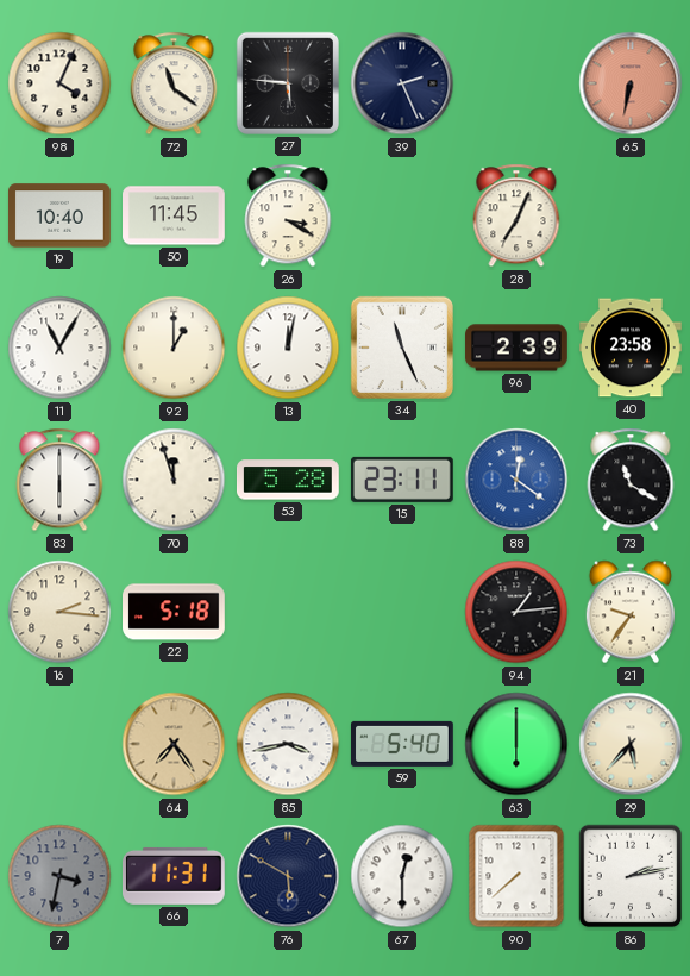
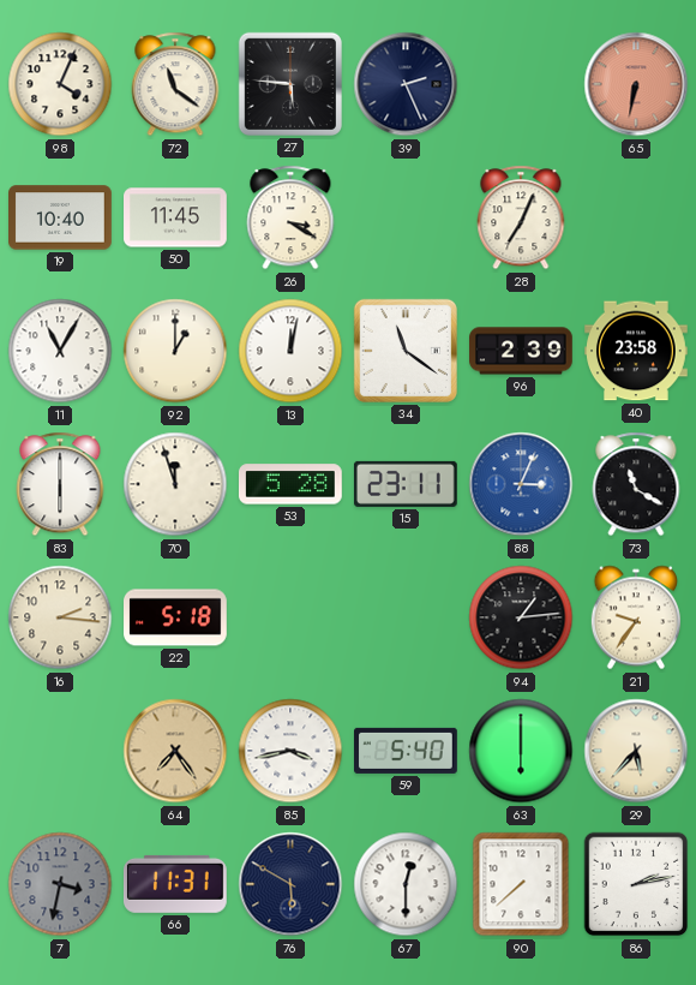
34: 11:26 -> 11:21
88: 12:21 -> 3:04
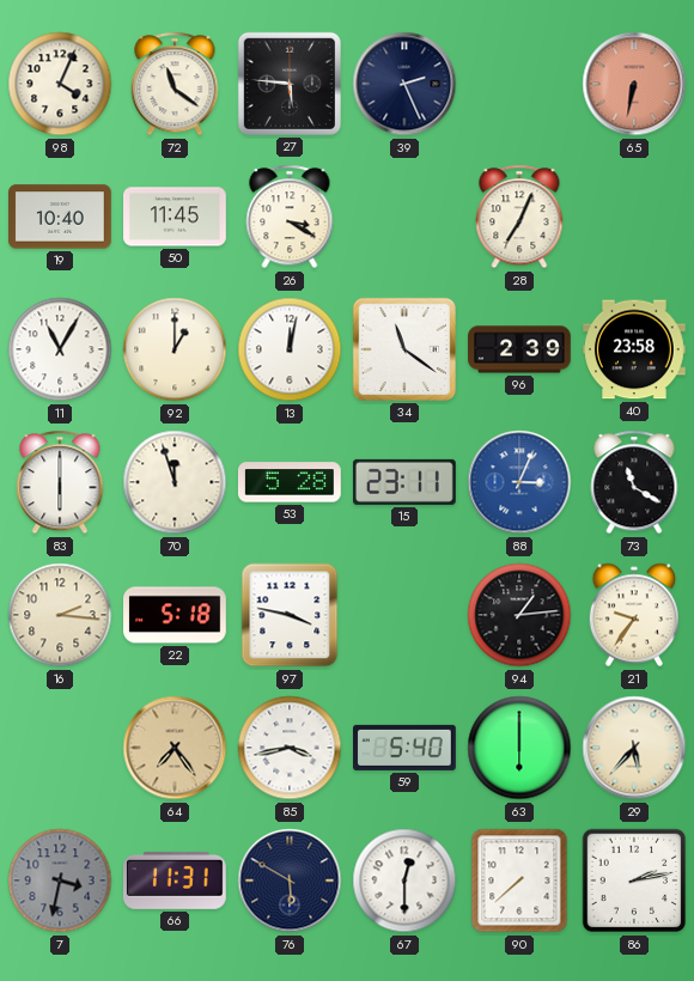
97: none -> 3:47
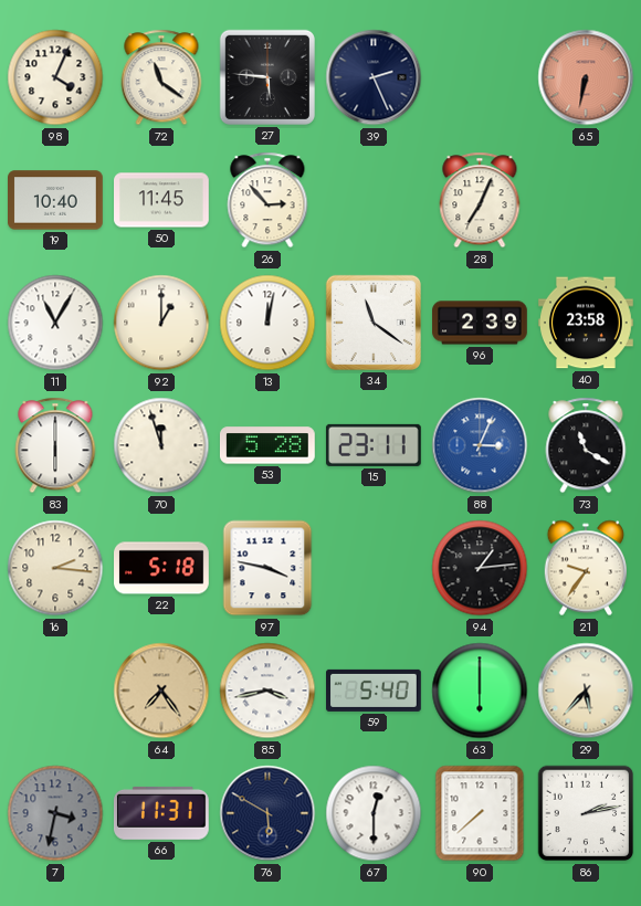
26: 3:20 -> 2:53
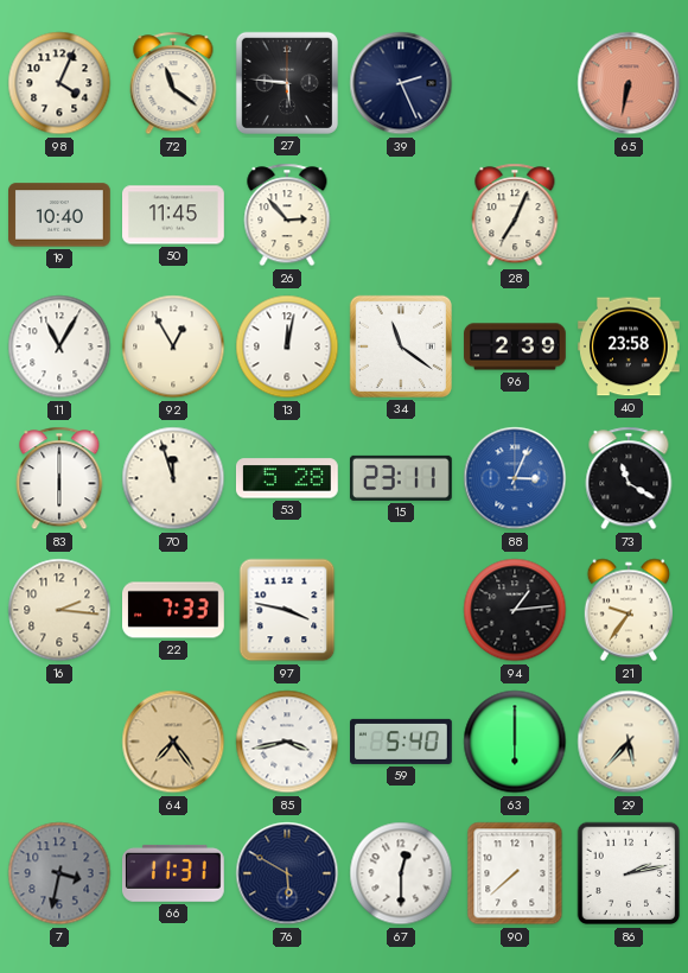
92: 1:00 -> 12:55
22: 5:18 -> 7:33
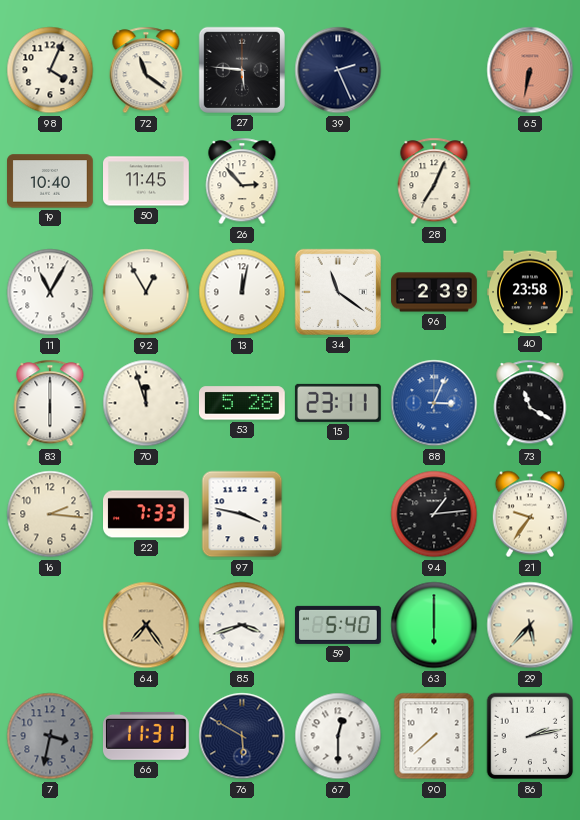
85: 3:43 -> 3:42
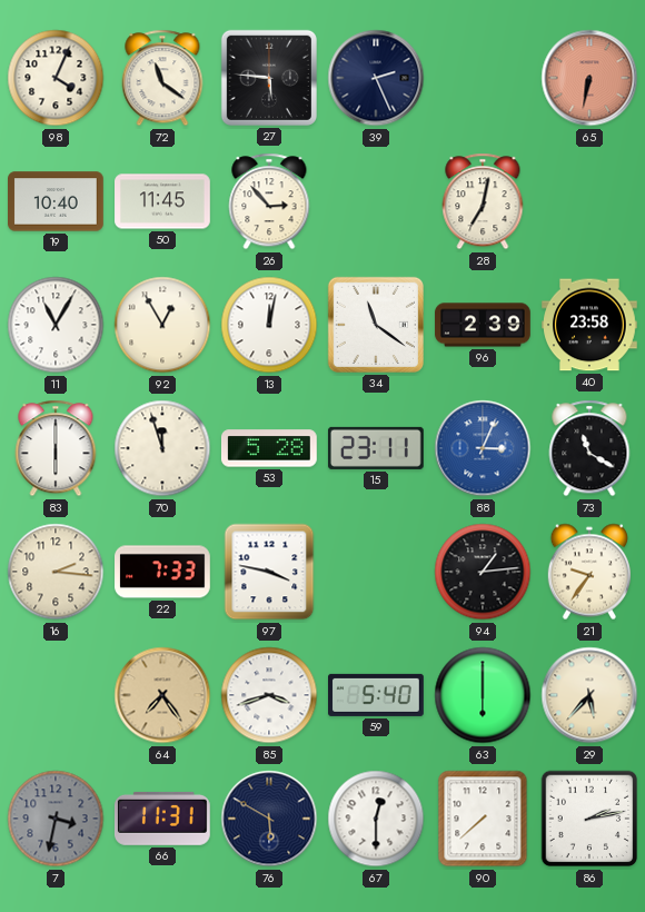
28: 7:04 -> 7:02
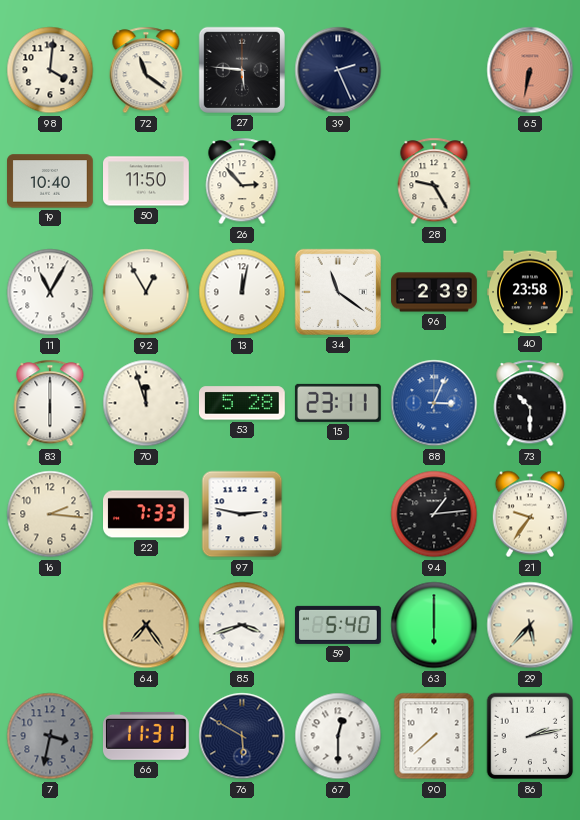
98: 4:04 -> 4:01
50: 11:45 -> 11:50
28: 7:02 -> 9:25
73: 11:20 -> 10:30
97: 3:47 -> 2:47
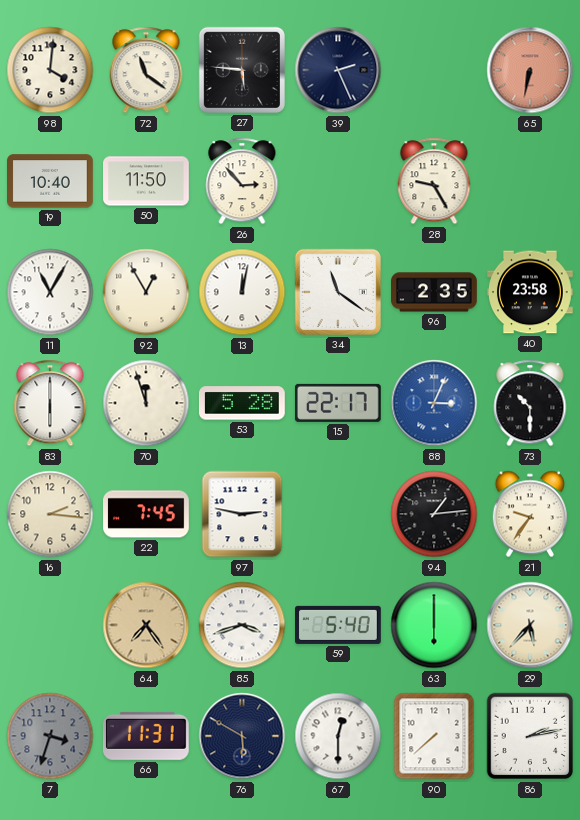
96: 2:39 -> 2:35
15: 23:11 -> 22:17
22: 7:33 -> 7:45
7: 3:32 -> 3:33
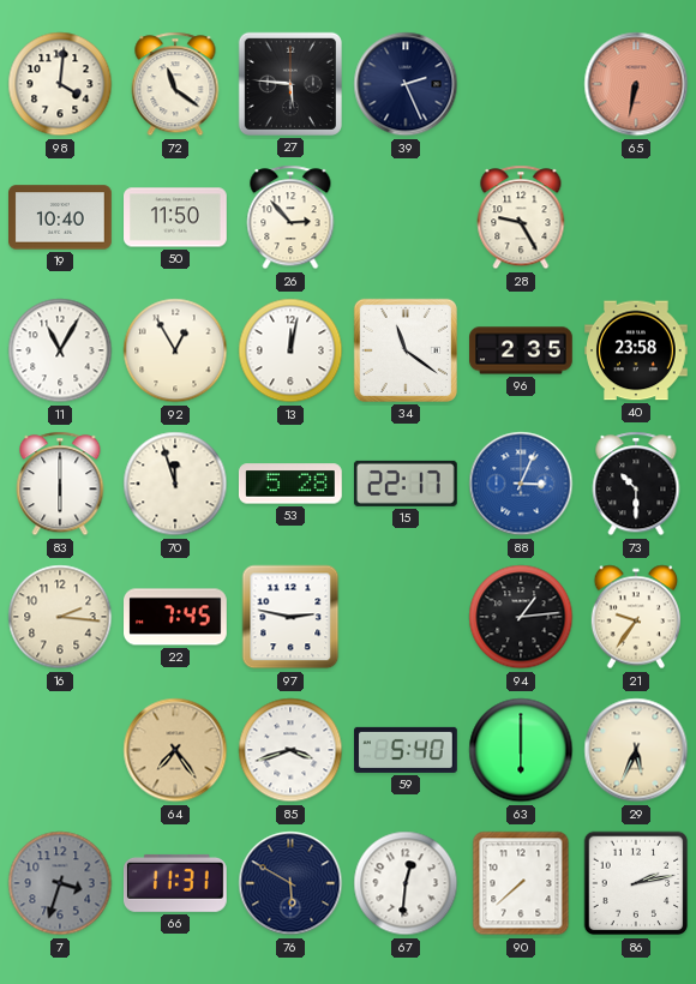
29: 5:37 -> 5:34
67: 12:30 -> 12:31
